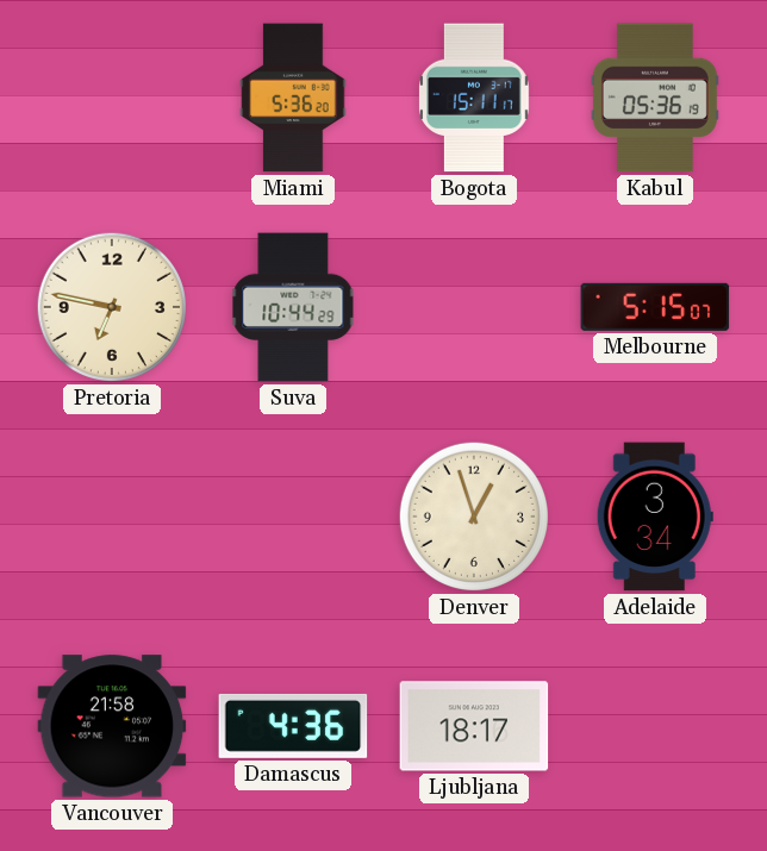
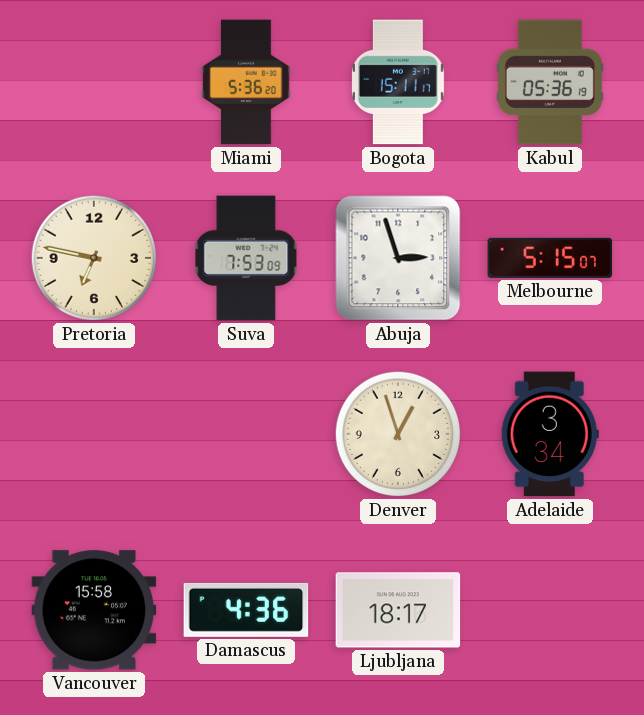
Suva: 10:44 -> 7:53
Abuja: none -> 2:57
Vancouver: 21:58 -> 15:58
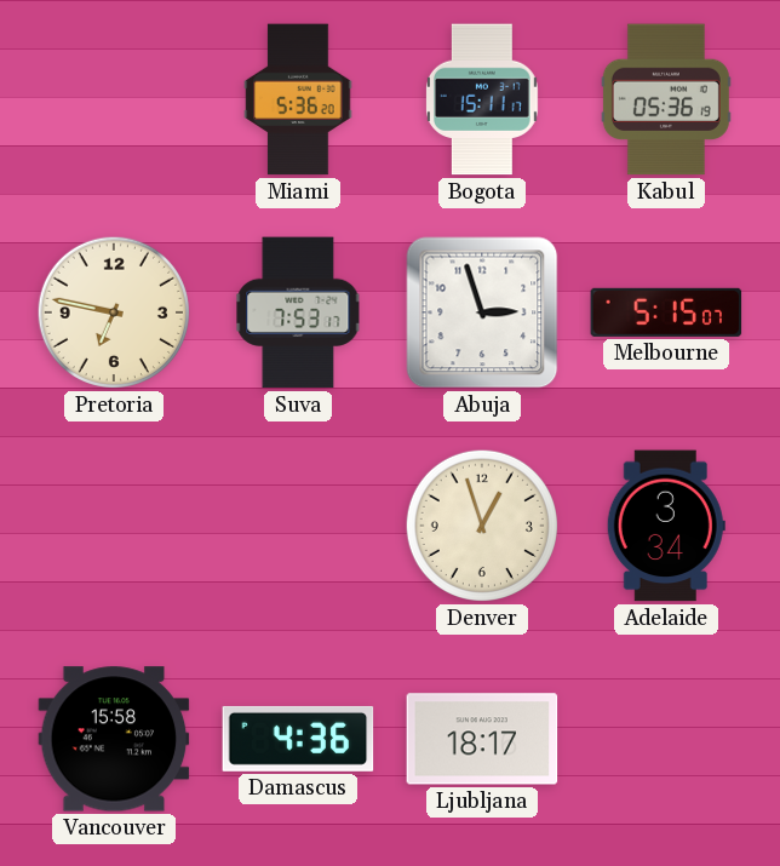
Suva: 7:53:09 -> 7:53:17
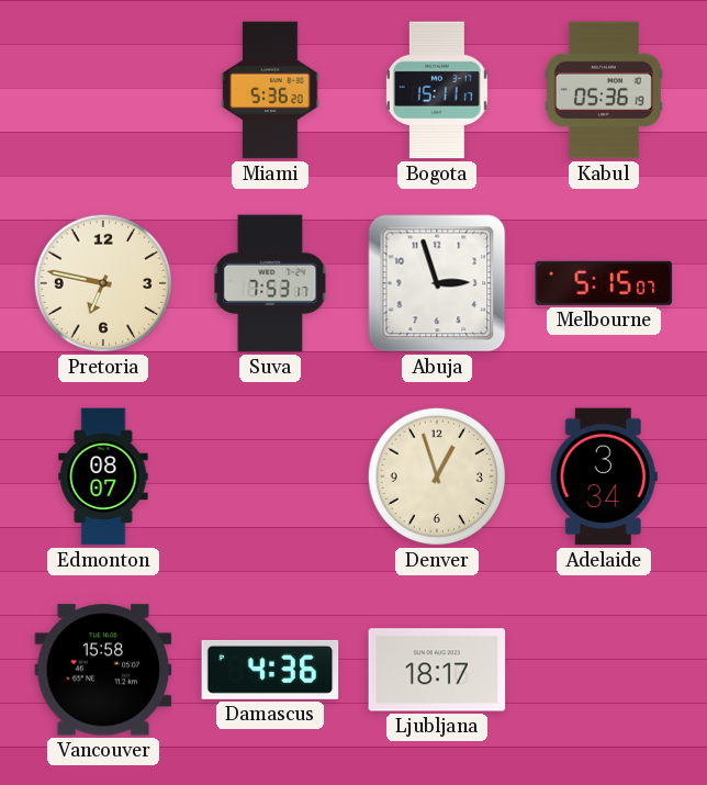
Edmonton: none -> 08:07
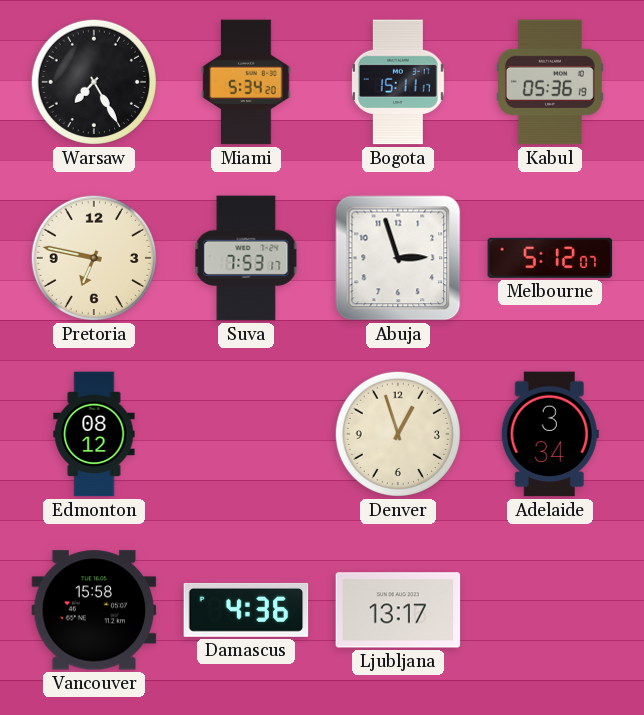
Warsaw: none -> 7:25
Miami: 5:36 -> 5:34
Melbourne: 5:15 -> 5:12
Edmonton: 08:07 -> 08:12
Ljubljana: 18:17 -> 13:17
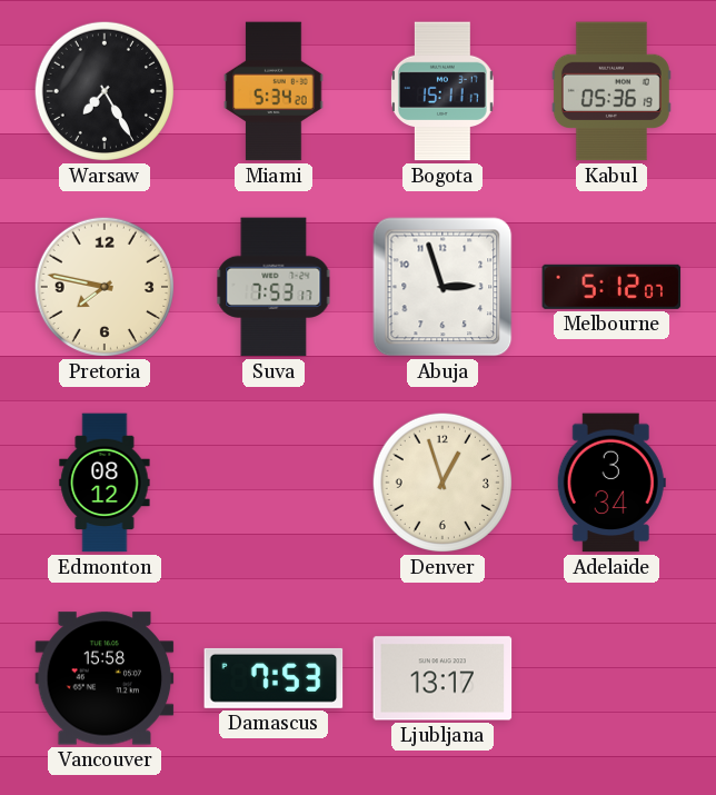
Pretoria: 6:47 -> 7:47
Damascus: 4:36 -> 7:53
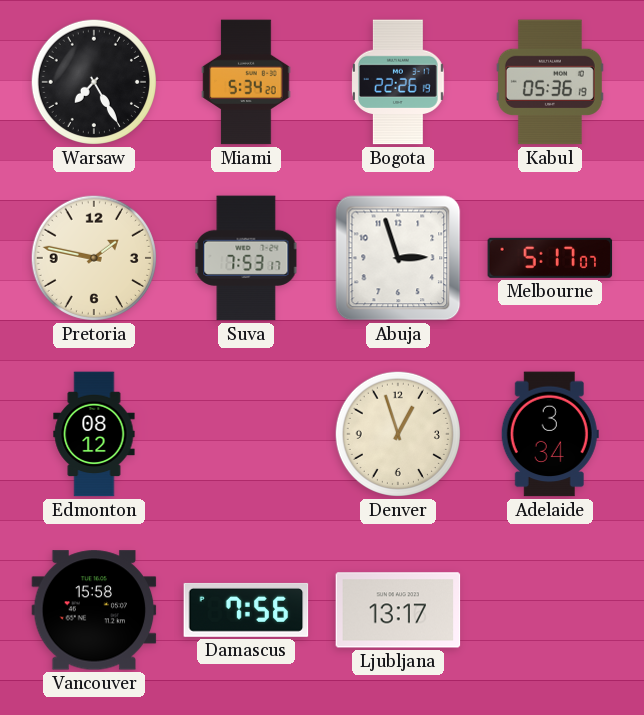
Bogota: 15:11 -> 22:26
Pretoria: 7:47 -> 1:47
Melbourne: 5:12 -> 5:17
Damascus: 7:53 -> 7:56
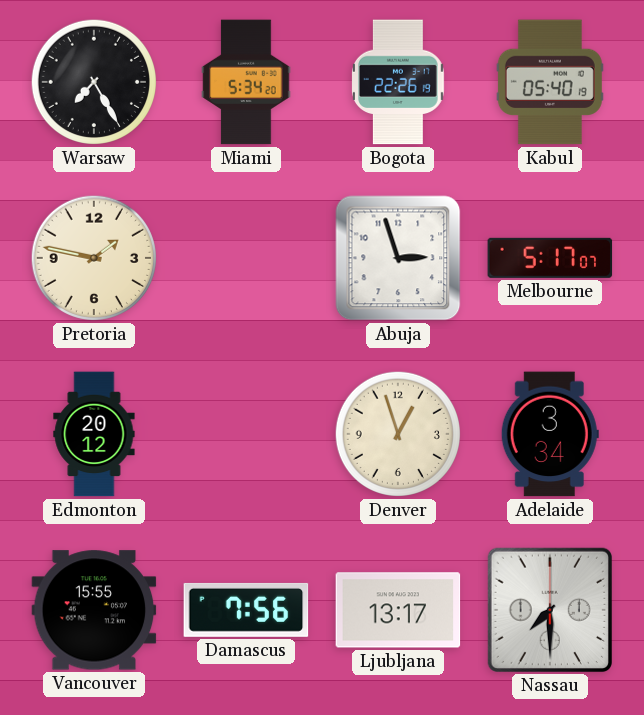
Kabul: 05:36 -> 05:40
Suva: 7:53 -> none
Edmonton: 08:12 -> 20:12
Vancouver: 15:58 -> 15:55
Nassau: none -> 7:30
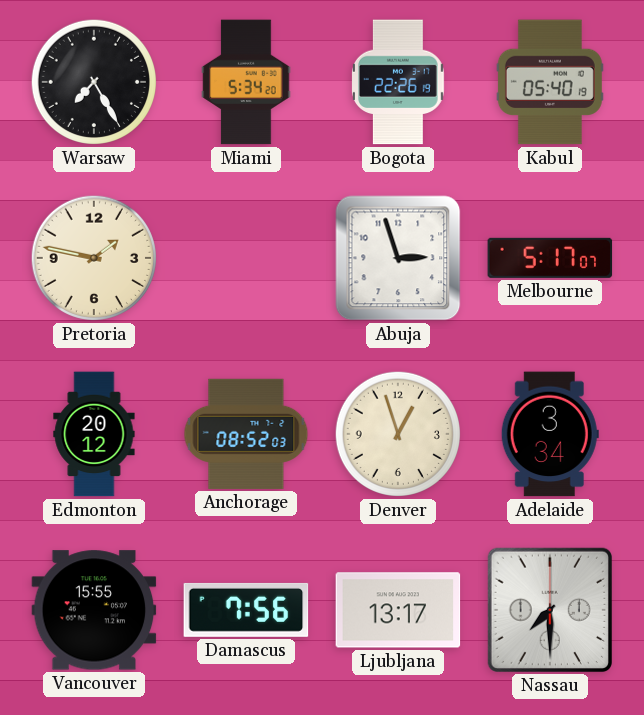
Anchorage: none -> 08:52
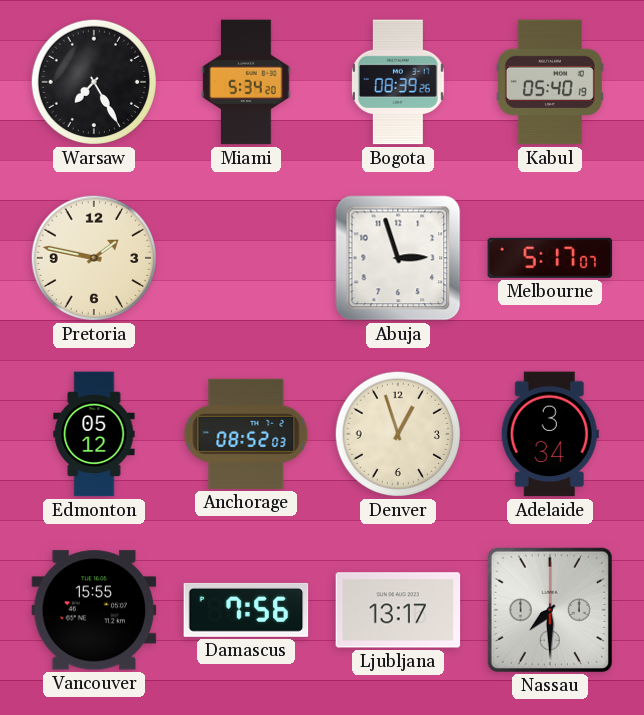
Bogota: 22:26 -> 08:39
Edmonton: 20:12 -> 05:12
